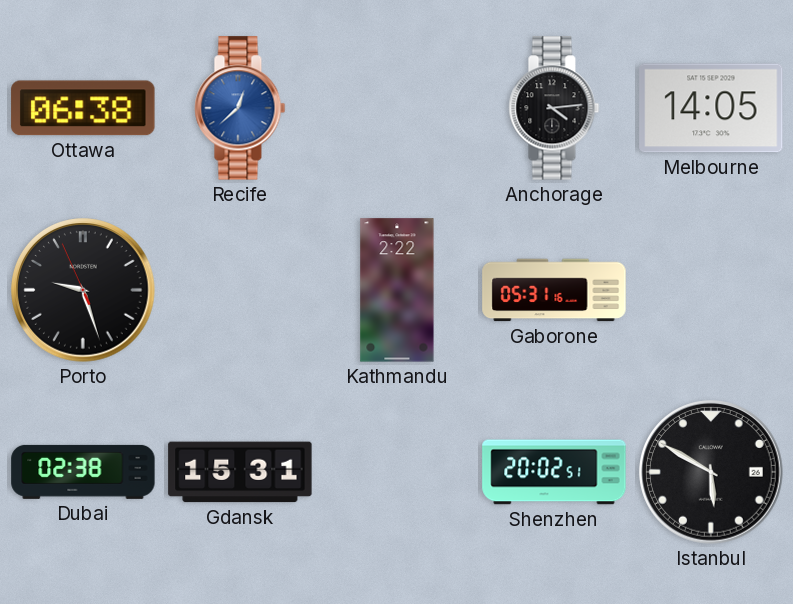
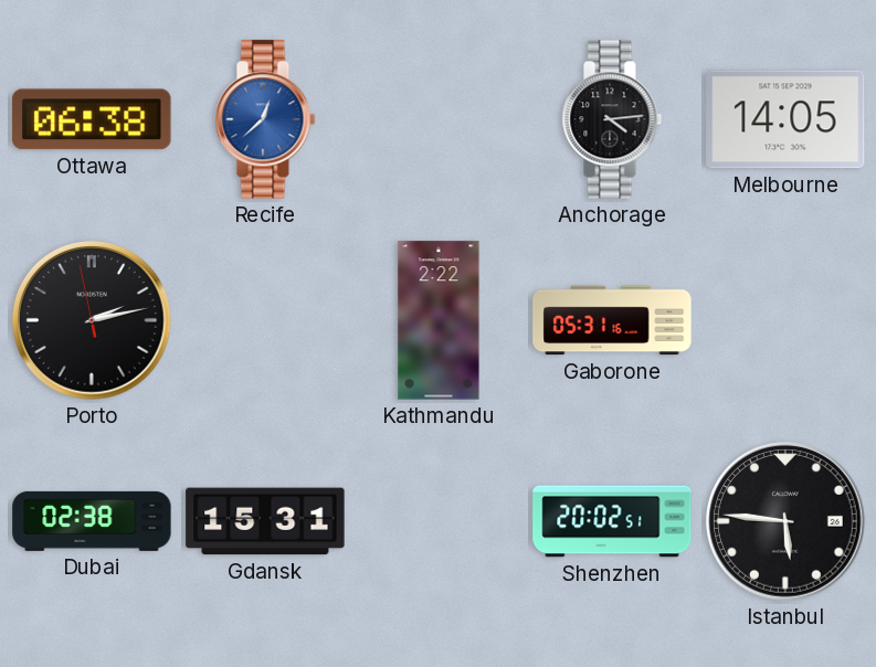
Porto: 9:26 -> 2:12
Istanbul: 5:50 -> 5:46
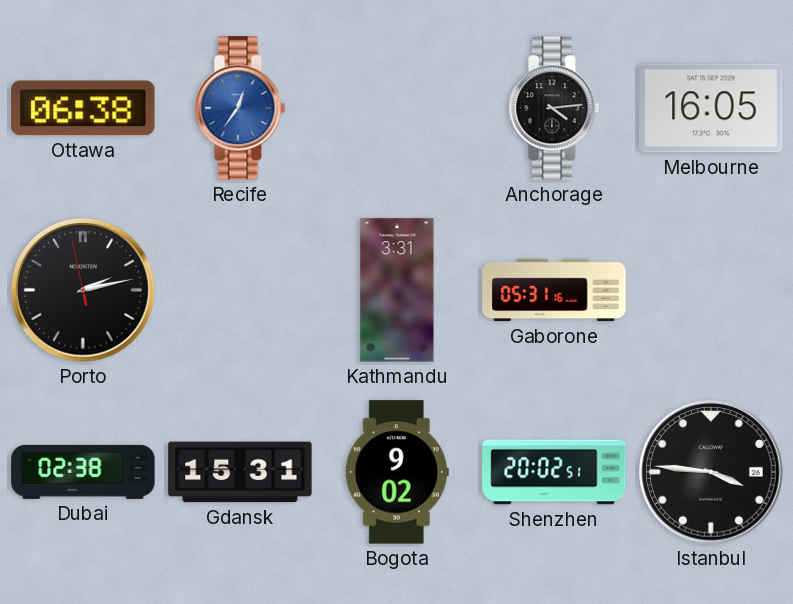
Recife: 12:38 -> 12:36
Melbourne: 14:05 -> 16:05
Kathmandu: 2:22 -> 3:31
Bogota: none -> 9:02
Istanbul: 5:46 -> 3:46
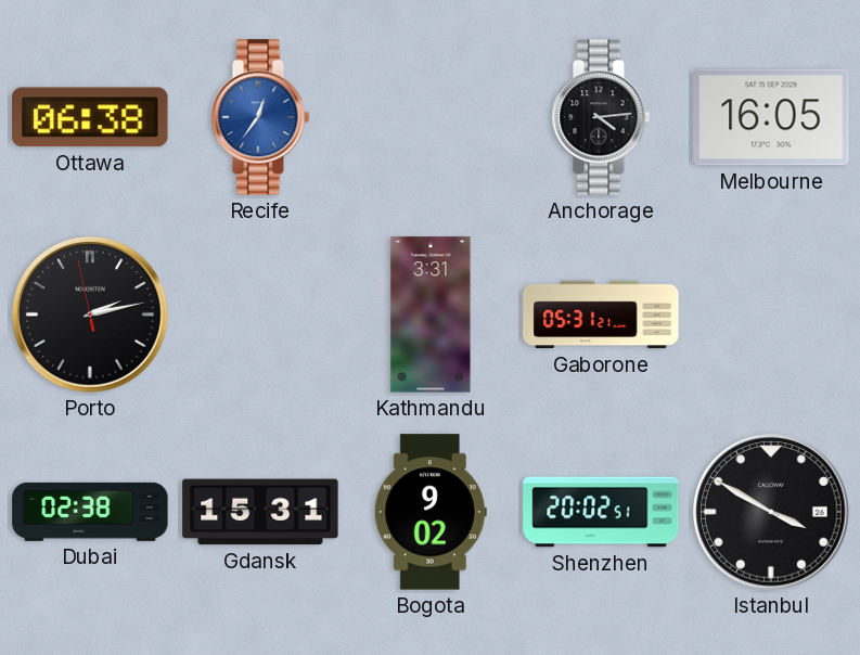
Gaborone: 05:31:16 -> 05:31:21
Istanbul: 3:46 -> 3:50
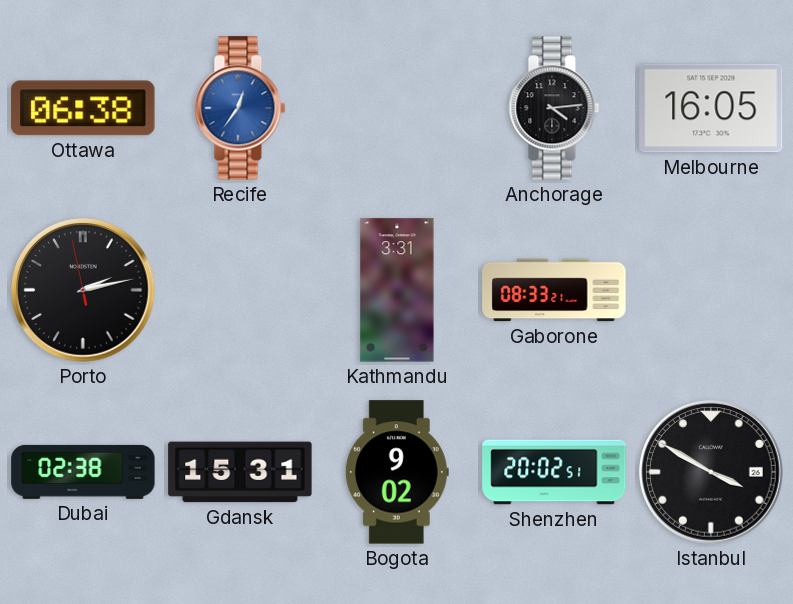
Gaborone: 05:31 -> 08:33
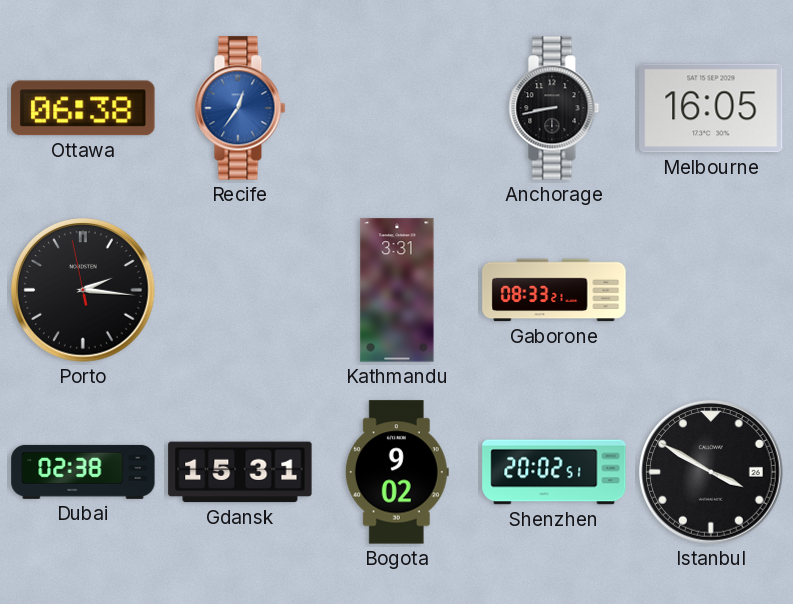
Anchorage: 4:14 -> 8:43
Porto: 2:12 -> 2:15
